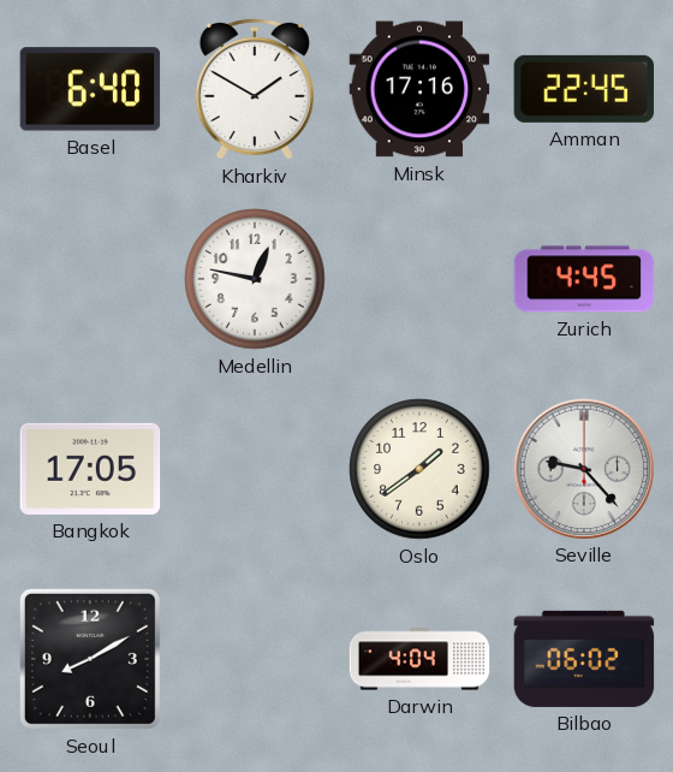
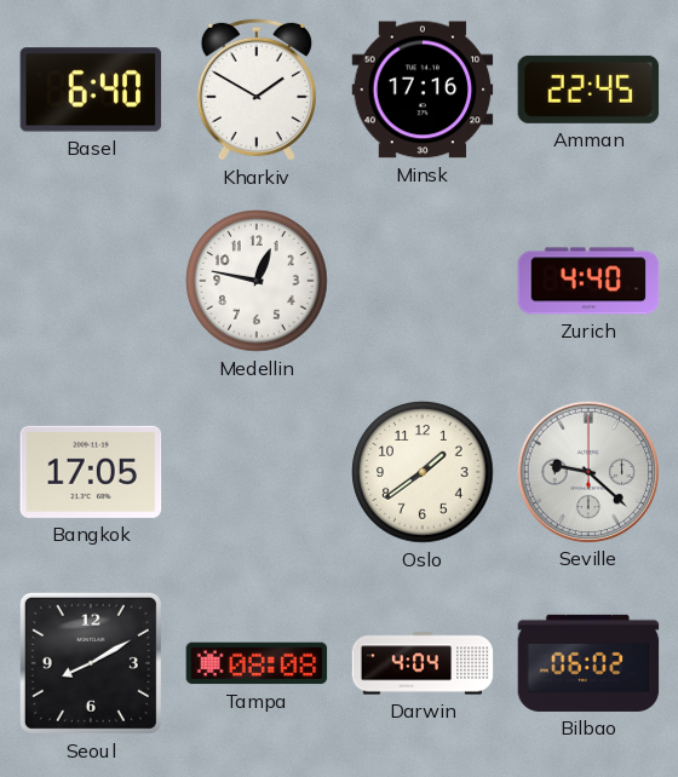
Zurich: 4:45 -> 4:40
Seville: 9:23 -> 9:22
Tampa: none -> 08:08
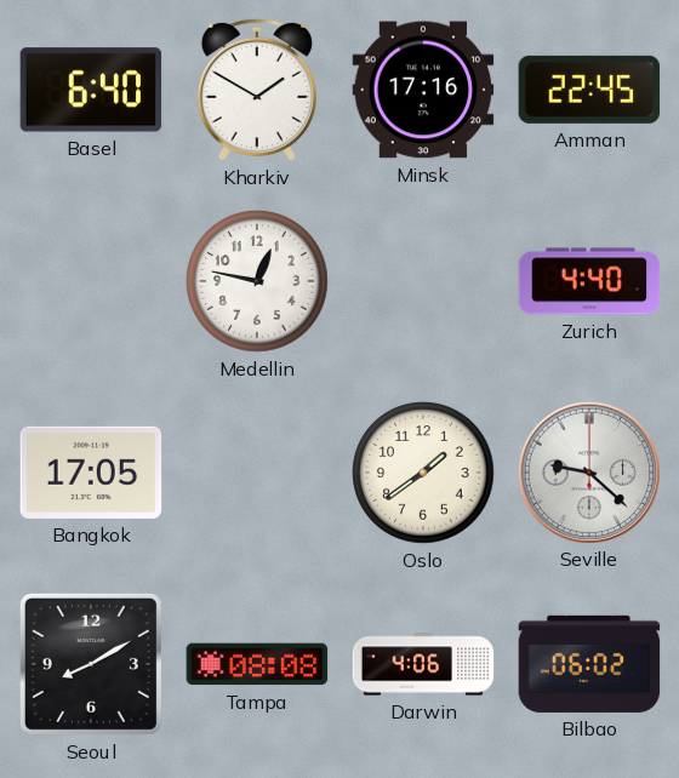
Darwin: 4:04 -> 4:06
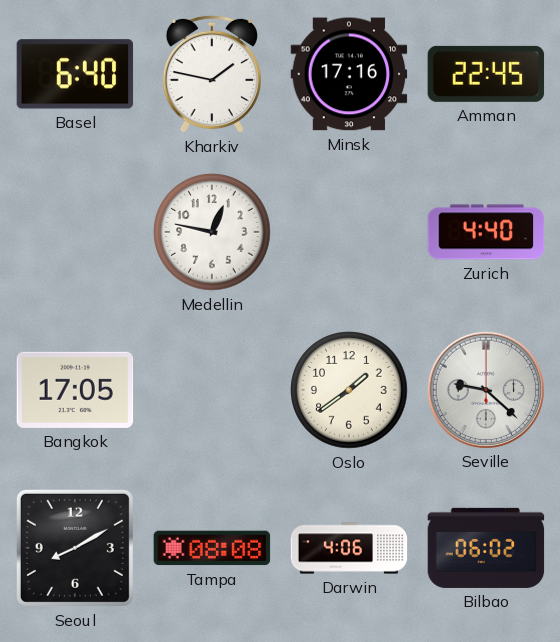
Kharkiv: 1:50 -> 1:47
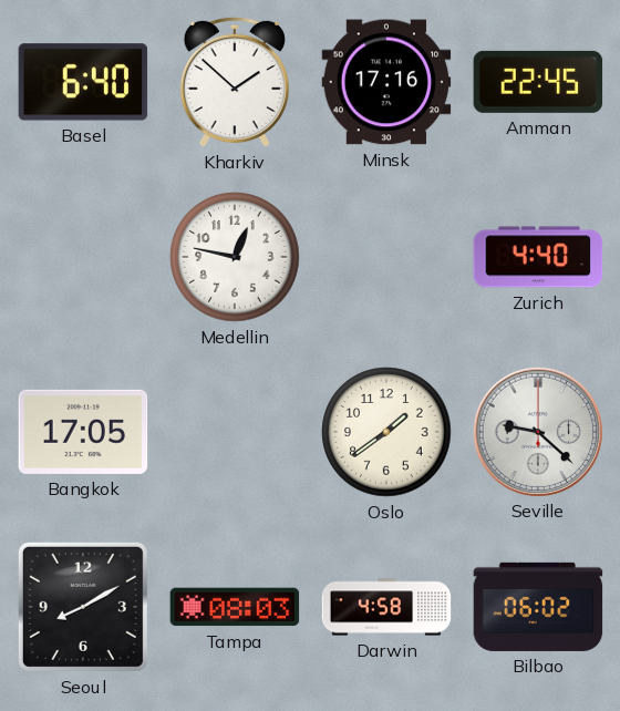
Kharkiv: 1:47 -> 1:52
Tampa: 08:08 -> 08:03
Darwin: 4:06 -> 4:58
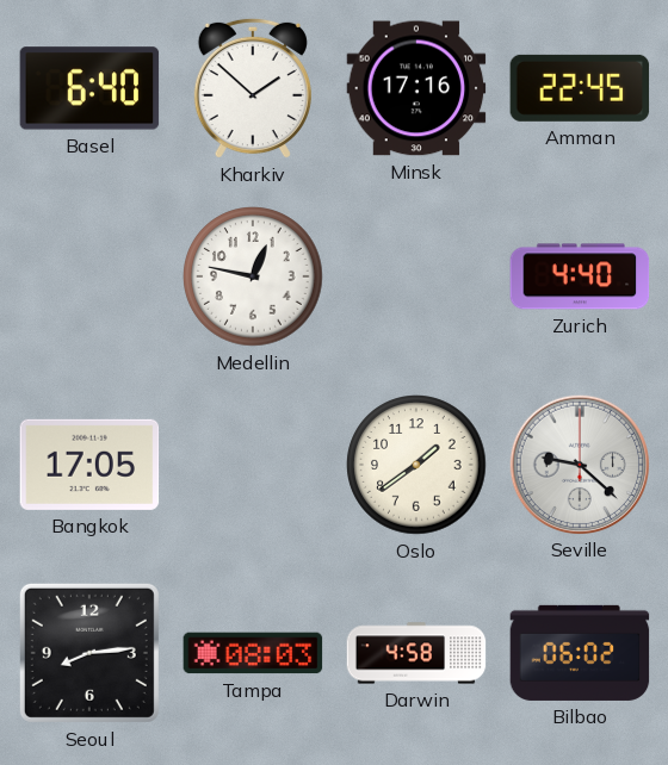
Seoul: 8:10 -> 8:14
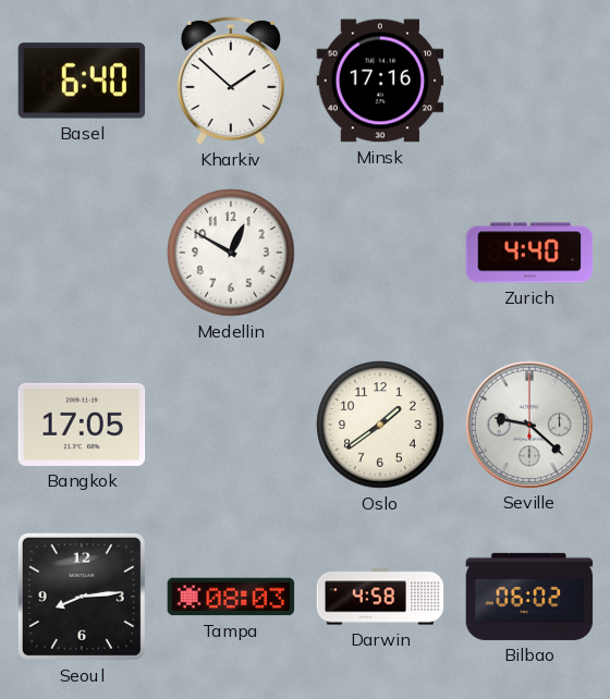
Amman: 22:45 -> none
Medellin: 12:47 -> 12:50
